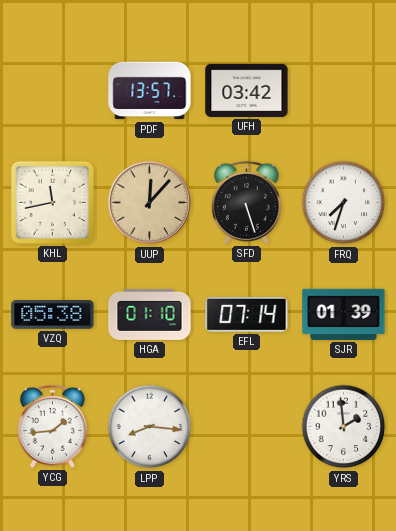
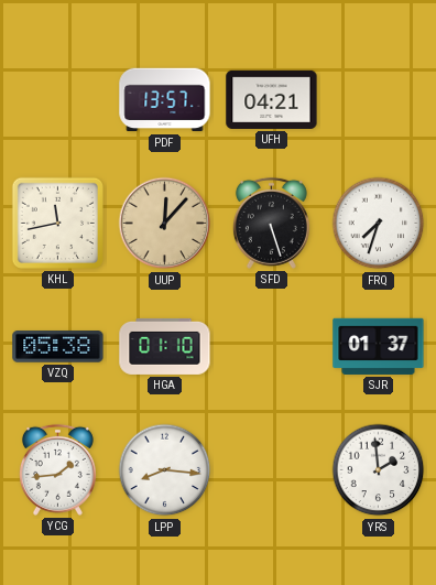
UFH: 03:42 -> 04:21
EFL: 07:14 -> none
SJR: 01:39 -> 01:37
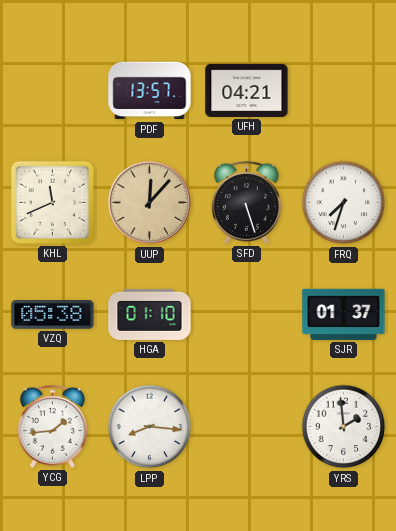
KHL: 11:43 -> 11:41
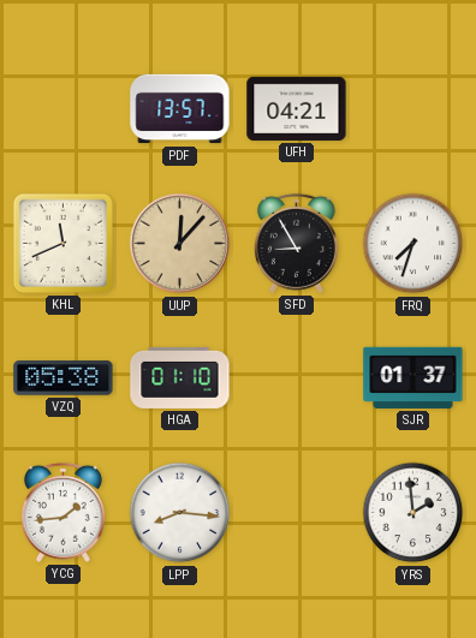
SFD: 5:27 -> 8:55
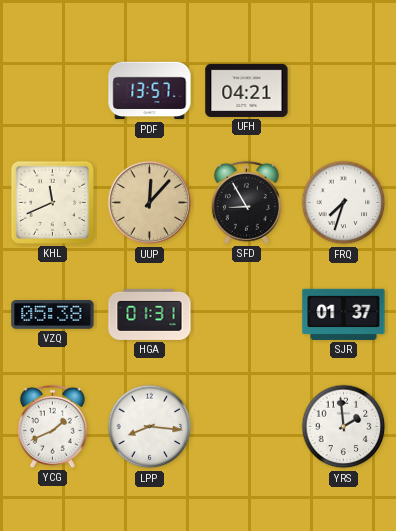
HGA: 01:10 -> 01:31
YCG: 1:44 -> 1:41
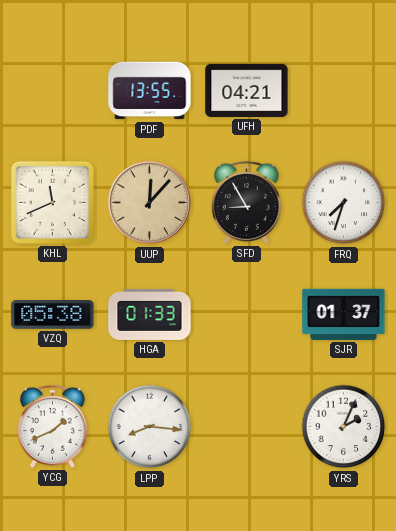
PDF: 13:57 -> 13:55
HGA: 01:31 -> 01:33
YRS: 1:59 -> 2:04
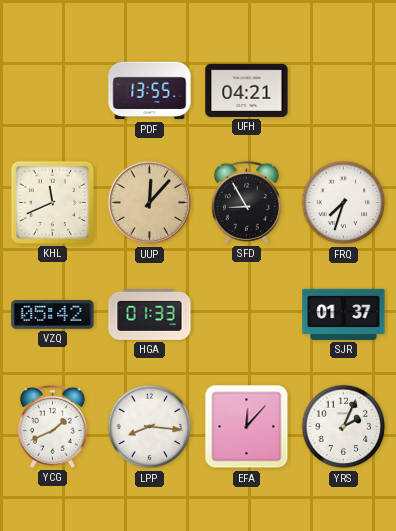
VZQ: 05:38 -> 05:42
EFA: none -> 12:07
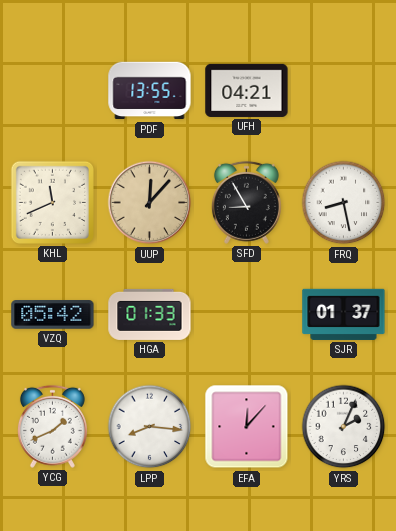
FRQ: 7:33 -> 8:28
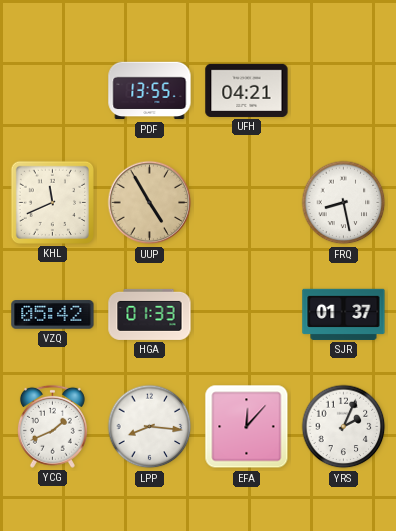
UUP: 12:07 -> 4:55
SFD: 8:55 -> none
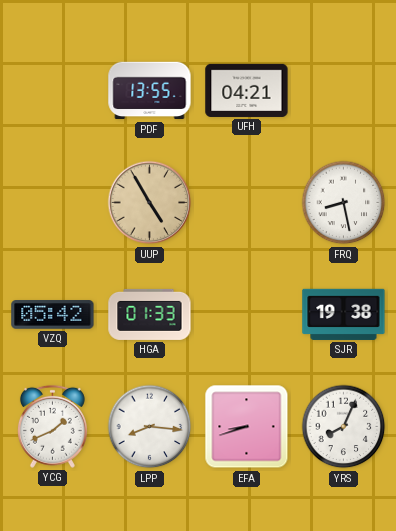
KHL: 11:41 -> none
SJR: 01:37 -> 19:38
EFA: 12:07 -> 8:42
YRS: 2:04 -> 8:04
